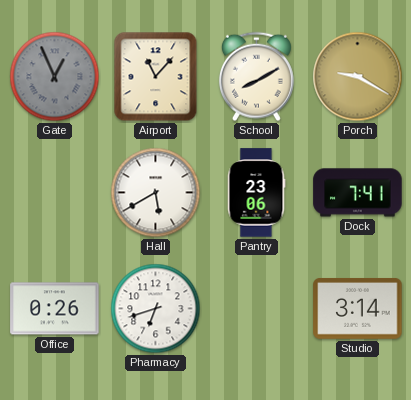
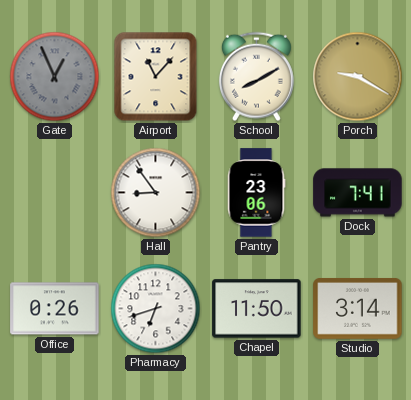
Hall: 5:40 -> 8:54
Chapel: none -> 11:50
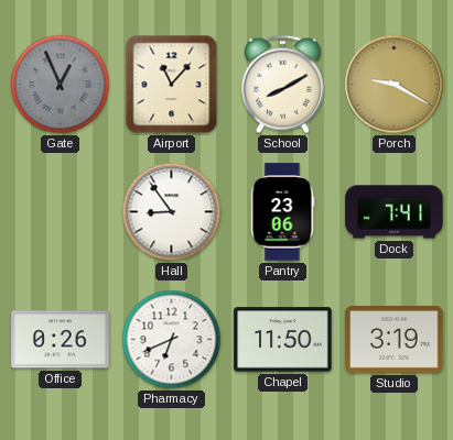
Pharmacy: 6:42 -> 6:41
Studio: 3:14 -> 3:19
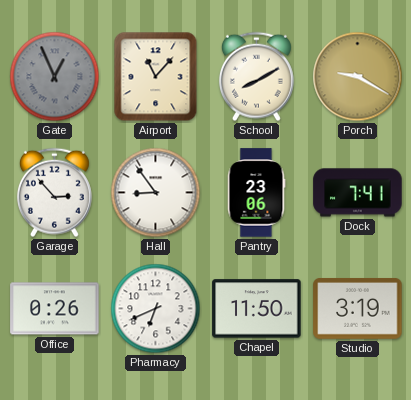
Garage: none -> 2:53
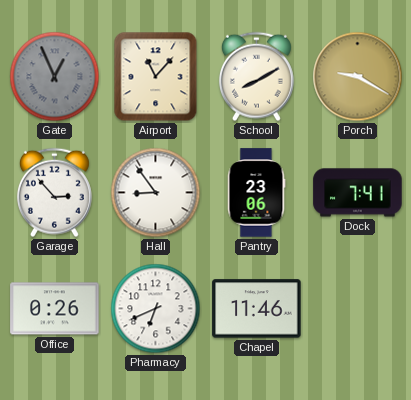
Chapel: 11:50 -> 11:46
Studio: 3:19 -> none
